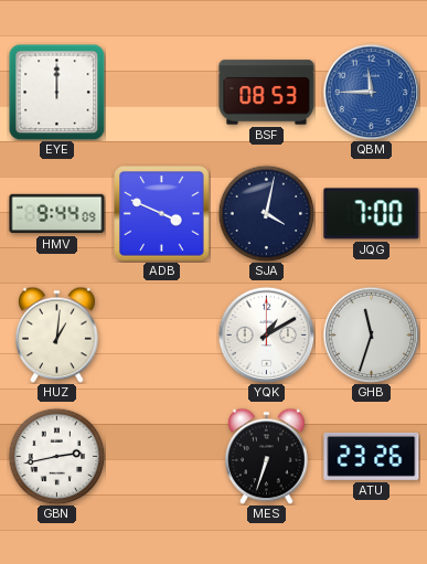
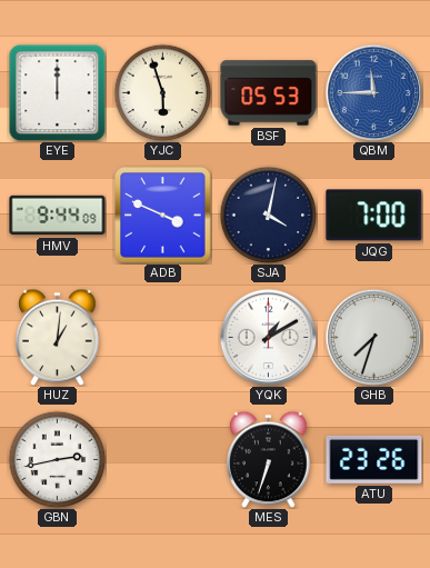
YJC: none -> 5:57
BSF: 08:53 -> 05:53
GHB: 11:33 -> 7:33
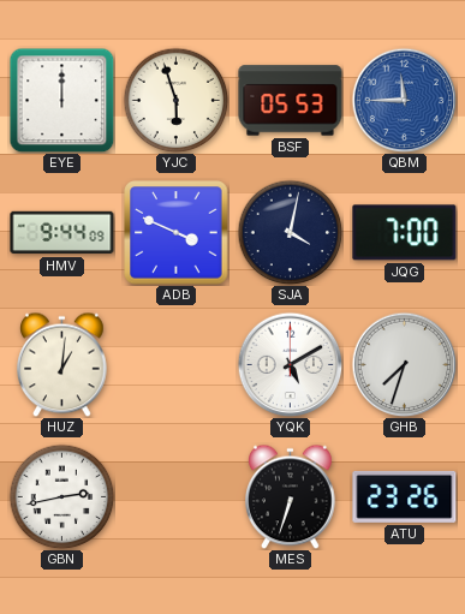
YQK: 1:10 -> 5:10
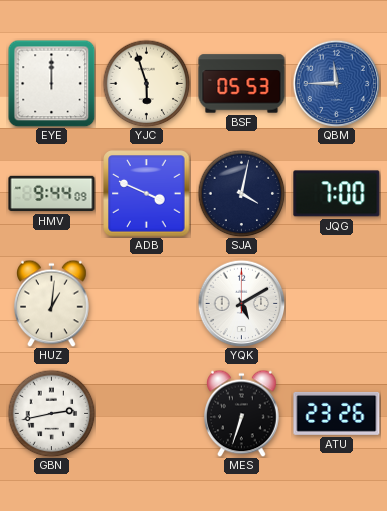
GHB: 7:33 -> none
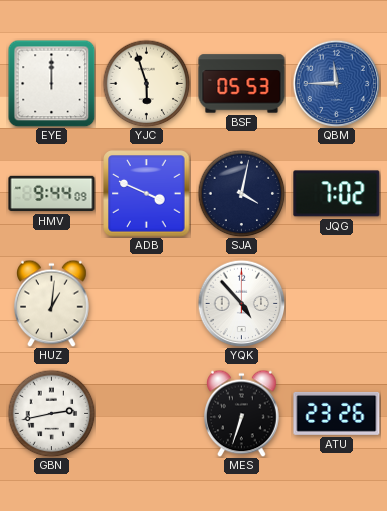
JQG: 7:00 -> 7:02
YQK: 5:10 -> 4:53
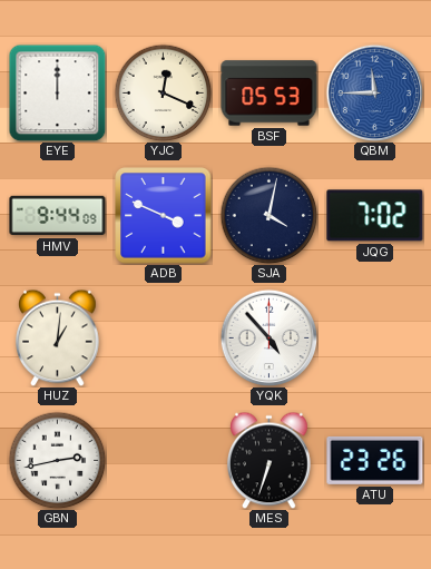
YJC: 5:57 -> 12:19
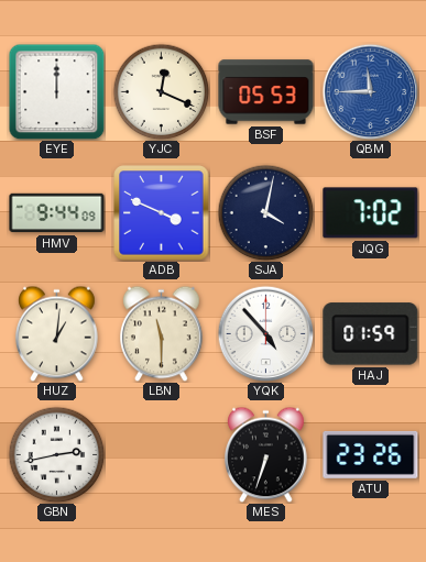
LBN: none -> 11:30
HAJ: none -> 01:59
